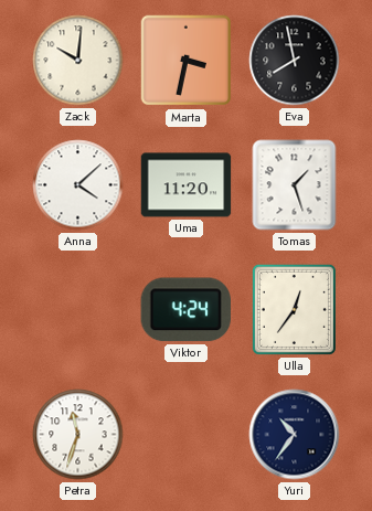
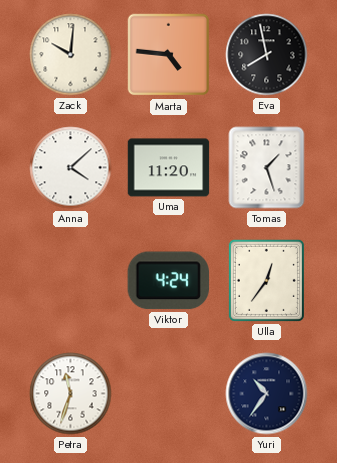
Marta: 3:32 -> 4:46
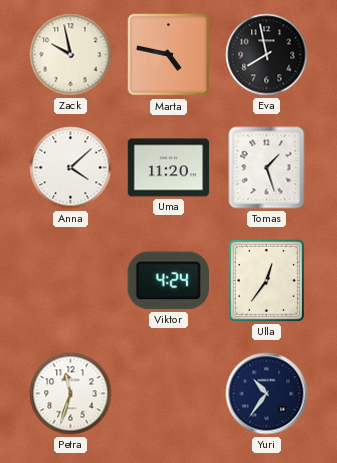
Zack: 10:01 -> 9:58
Marta: 4:46 -> 4:47
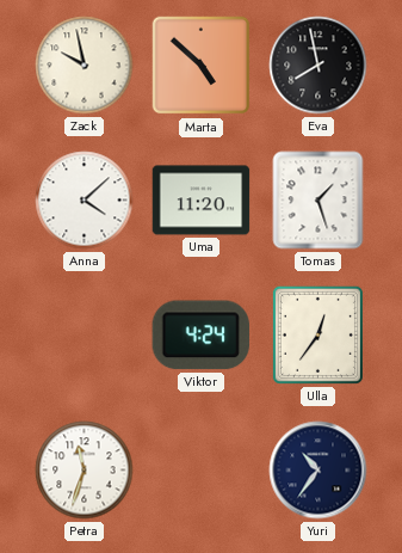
Marta: 4:47 -> 4:52
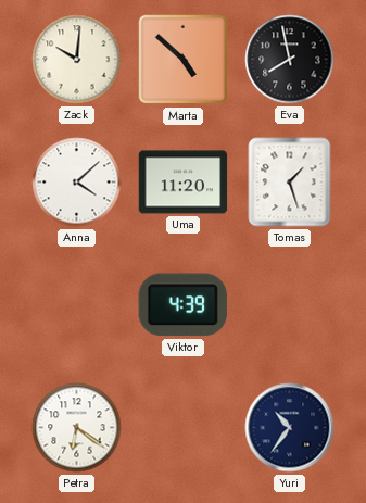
Zack: 9:58 -> 10:01
Viktor: 4:24 -> 4:39
Ulla: 12:36 -> none
Petra: 11:33 -> 6:21
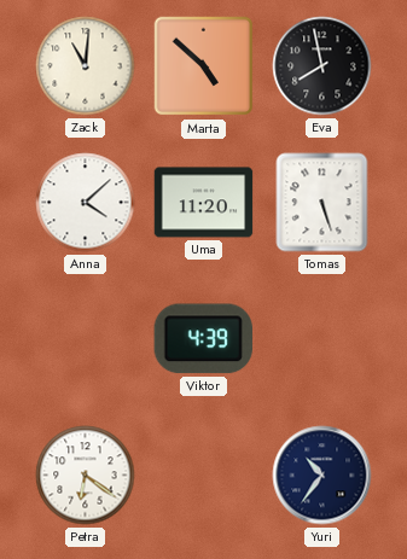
Zack: 10:01 -> 11:01
Tomas: 1:27 -> 5:27
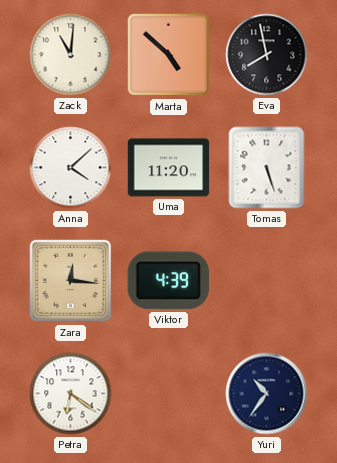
Zara: none -> 12:16
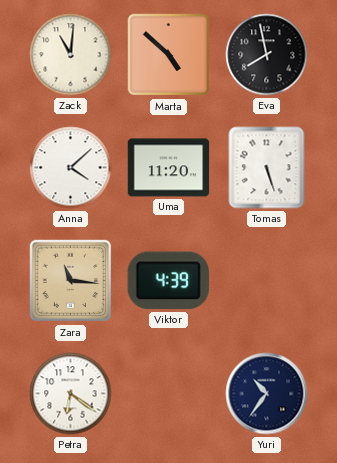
Zara: 12:16 -> 11:16
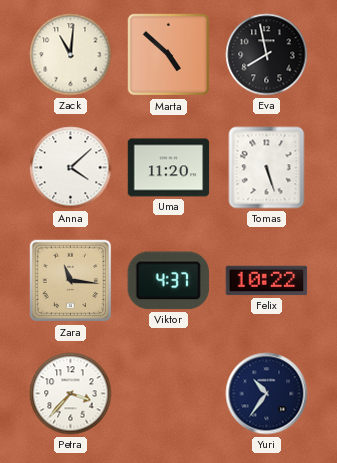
Viktor: 4:39 -> 4:37
Felix: none -> 10:22
Petra: 6:21 -> 3:37
